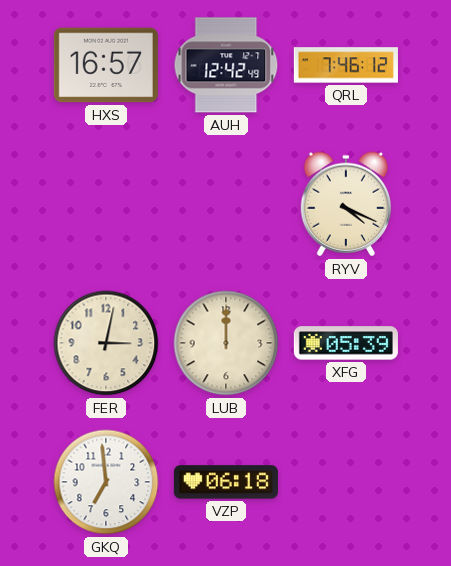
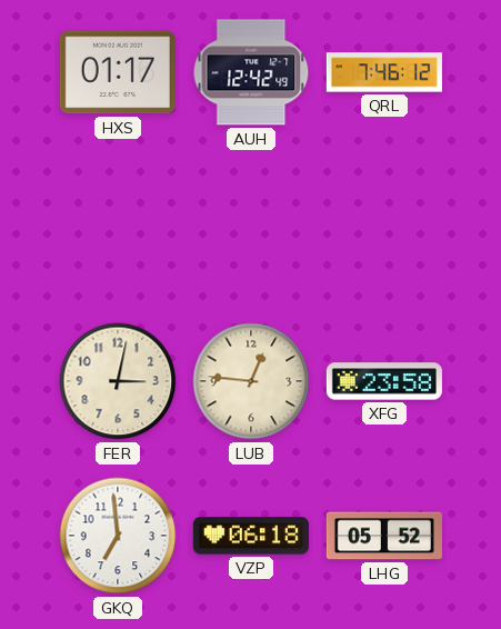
HXS: 16:57 -> 01:17
RYV: 4:19 -> none
LUB: 12:00 -> 12:46
XFG: 05:39 -> 23:58
LHG: none -> 05:52
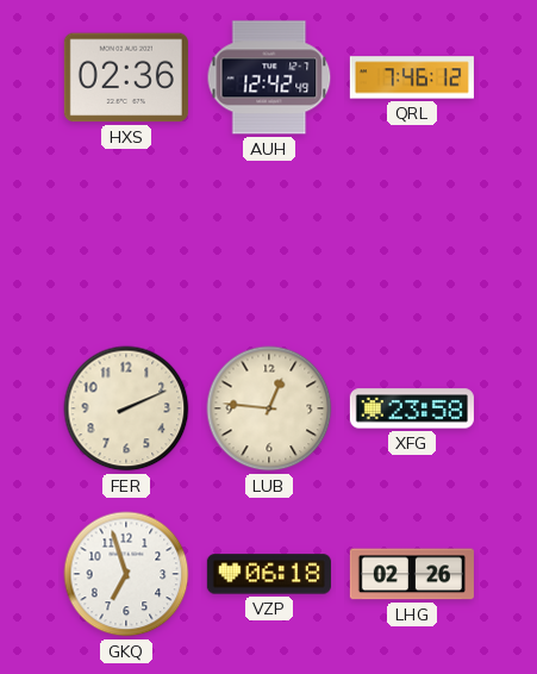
HXS: 01:17 -> 02:36
FER: 3:02 -> 2:11
GKQ: 6:59 -> 6:57
LHG: 05:52 -> 02:26
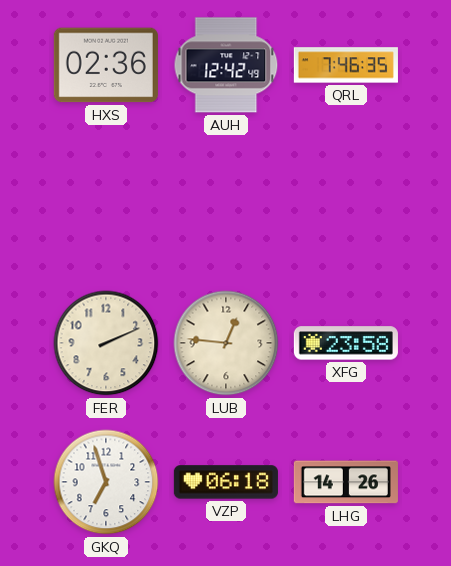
QRL: 7:46:12 -> 7:46:35
LHG: 02:26 -> 14:26
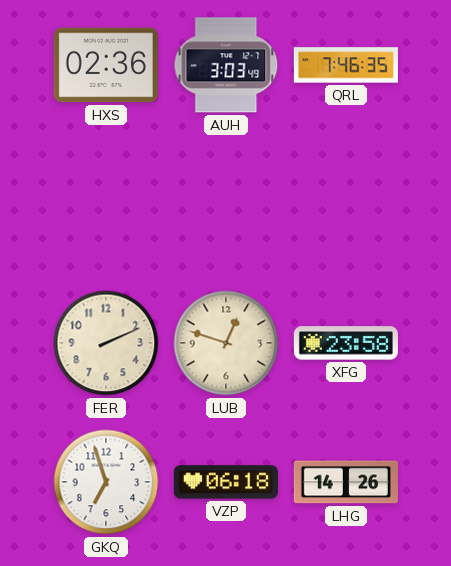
AUH: 12:42 -> 3:03
LUB: 12:46 -> 12:48
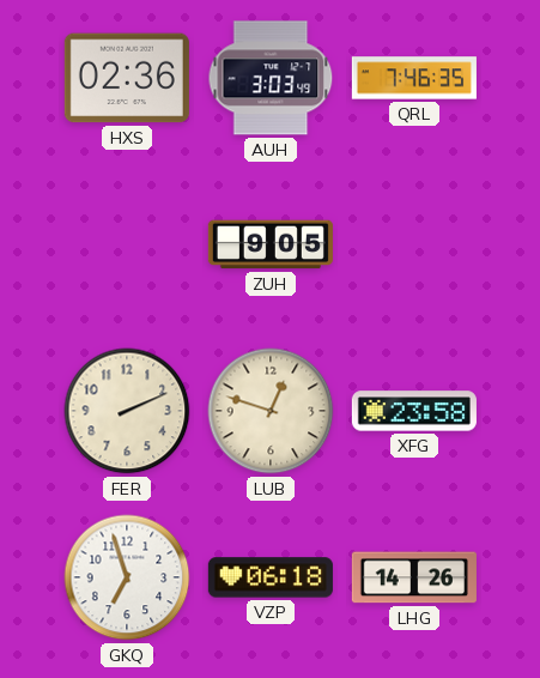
ZUH: none -> 9:05
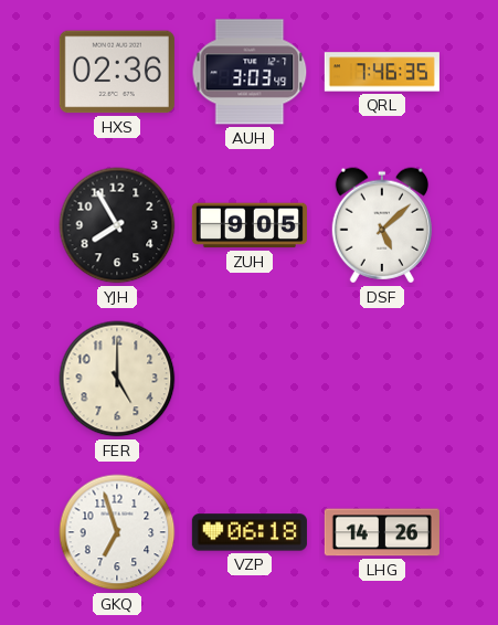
YJH: none -> 7:55
DSF: none -> 5:08
FER: 2:11 -> 5:00
LUB: 12:48 -> none
XFG: 23:58 -> none
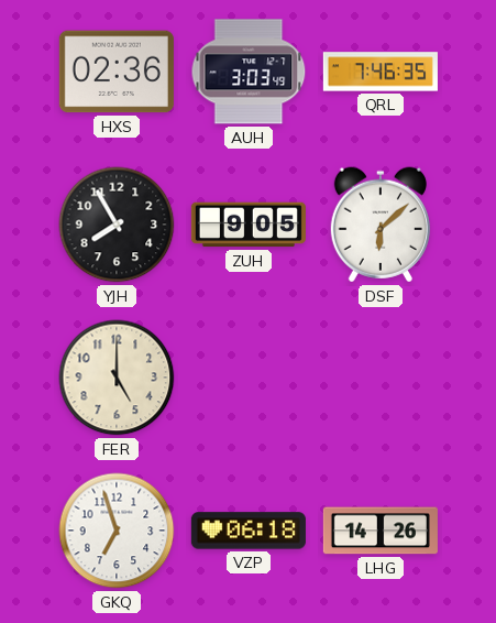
DSF: 5:08 -> 6:08
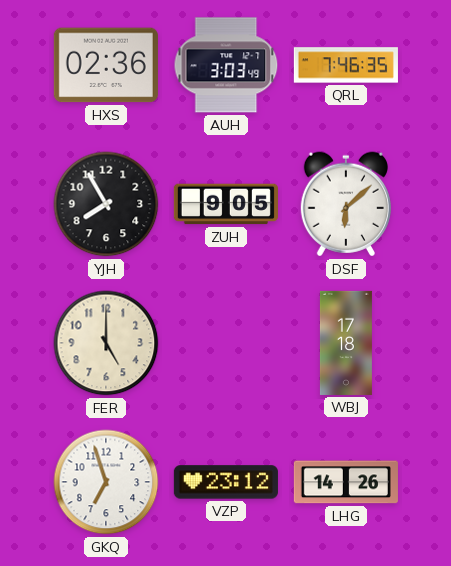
WBJ: none -> 17:18
VZP: 06:18 -> 23:12
